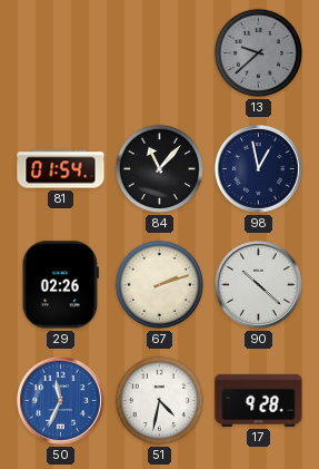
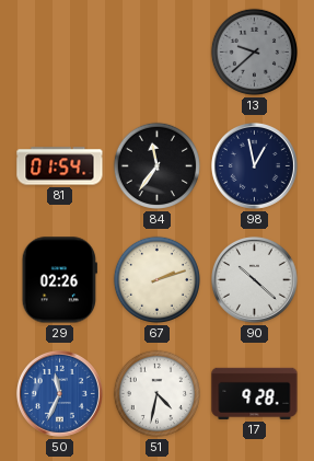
84: 11:07 -> 11:36
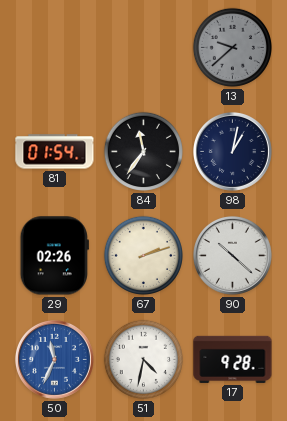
98: 12:58 -> 1:02
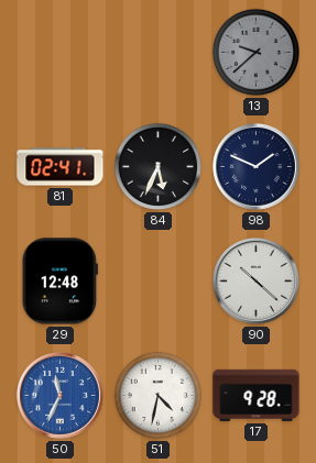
81: 01:54 -> 02:41
84: 11:36 -> 5:34
98: 1:02 -> 1:49
29: 02:26 -> 12:48
67: 2:12 -> none
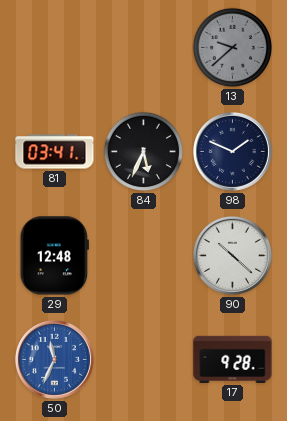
81: 02:41 -> 03:41
51: 4:32 -> none
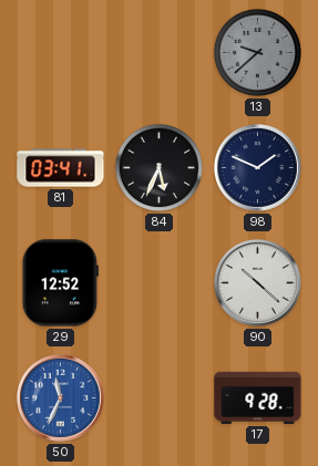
29: 12:48 -> 12:52
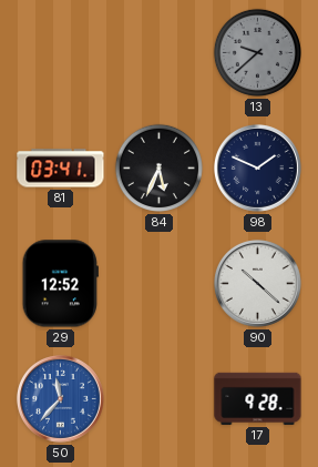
50: 11:34 -> 11:37
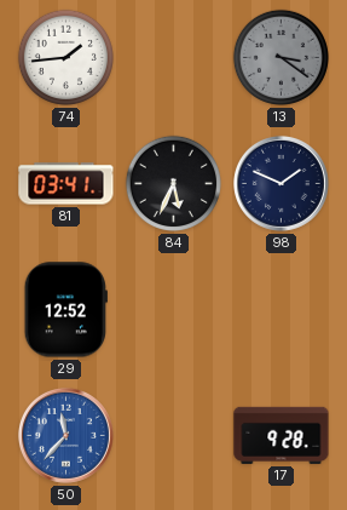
74: none -> 1:44
13: 9:38 -> 3:21
90: 10:22 -> none
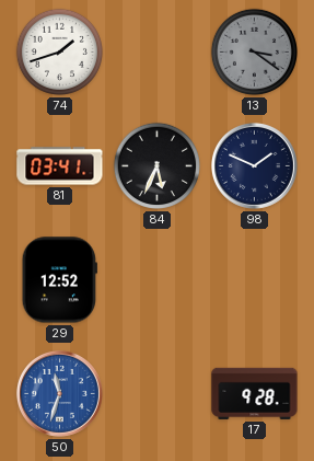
74: 1:44 -> 1:42
50: 11:37 -> 11:33
